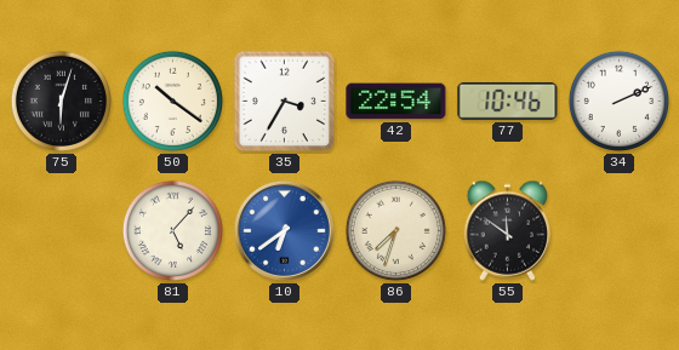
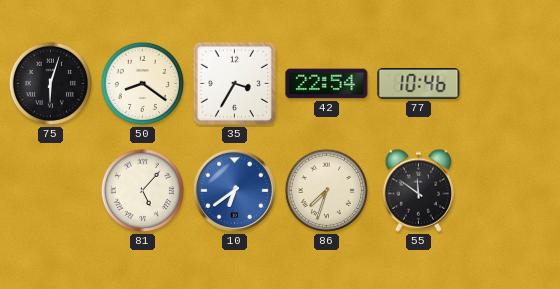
50: 10:21 -> 8:21
34: 2:11 -> none
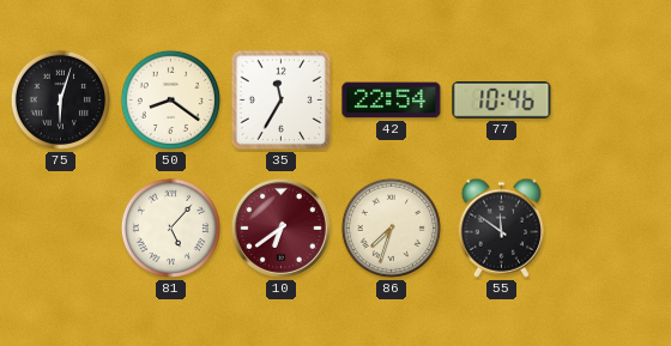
35: 3:35 -> 11:35
10 dial: blue -> burgundy
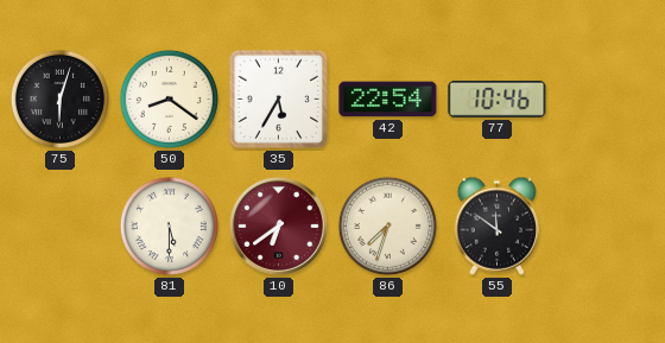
35: 11:35 -> 5:35
81: 5:07 -> 5:30
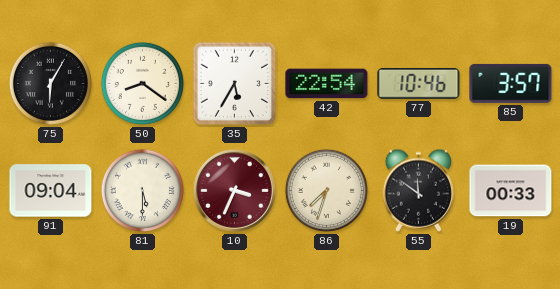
75: 6:03 -> 6:05
85: none -> 3:57
91: none -> 09:04
10: 6:39 -> 3:34
19: none -> 00:33
